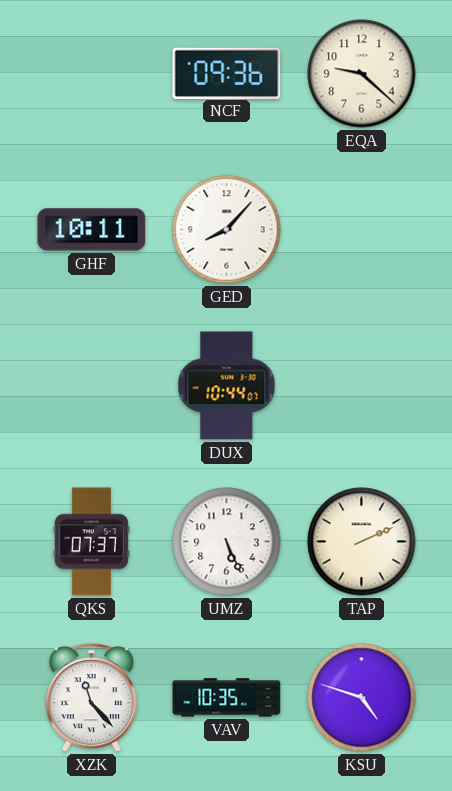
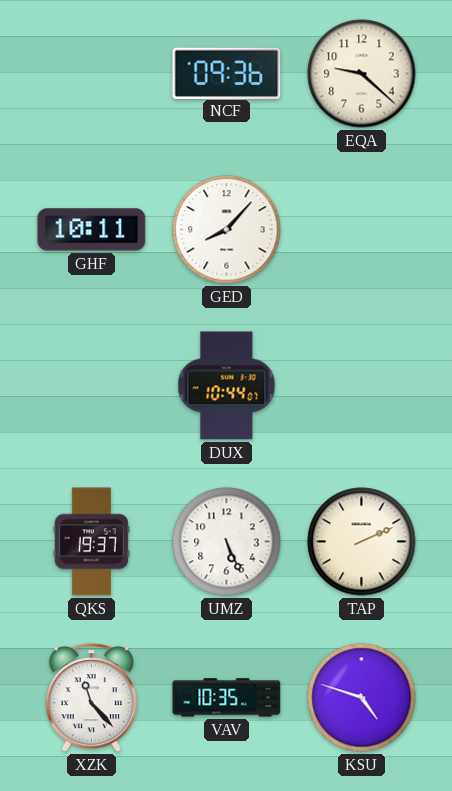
QKS: 07:37 -> 19:37
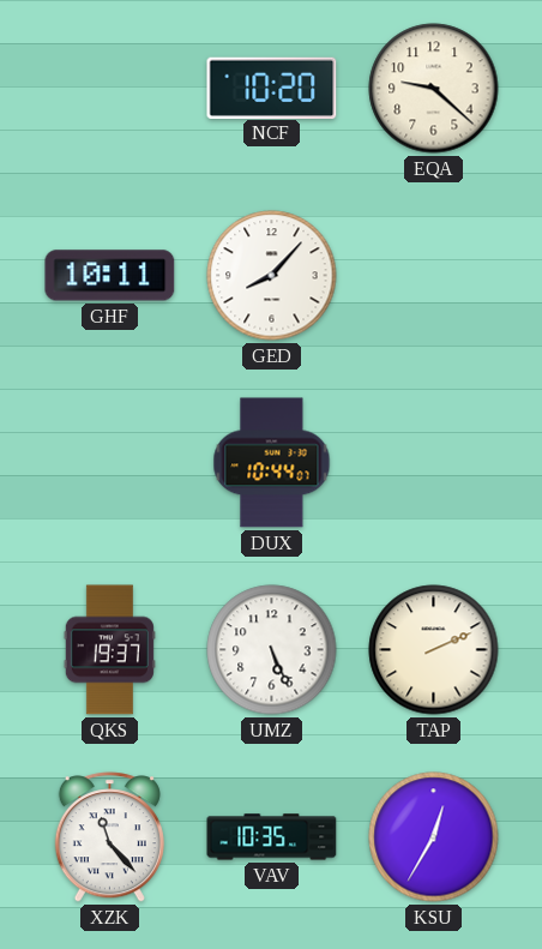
NCF: 09:36 -> 10:20
KSU: 4:48 -> 12:35
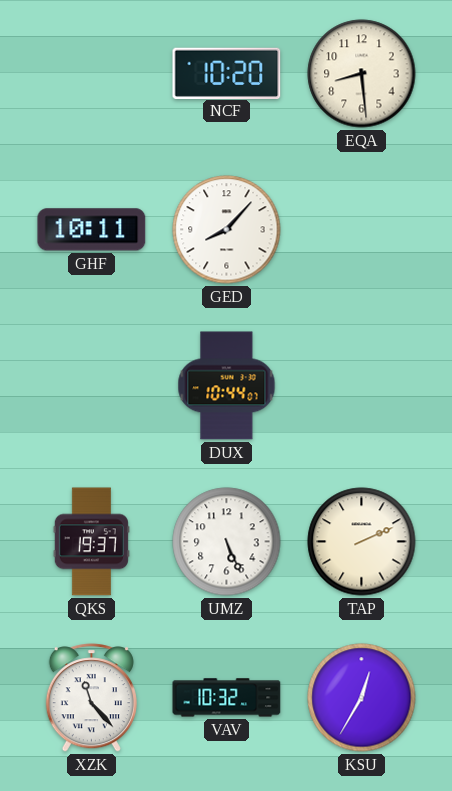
EQA: 9:22 -> 8:29
VAV: 10:35 -> 10:32
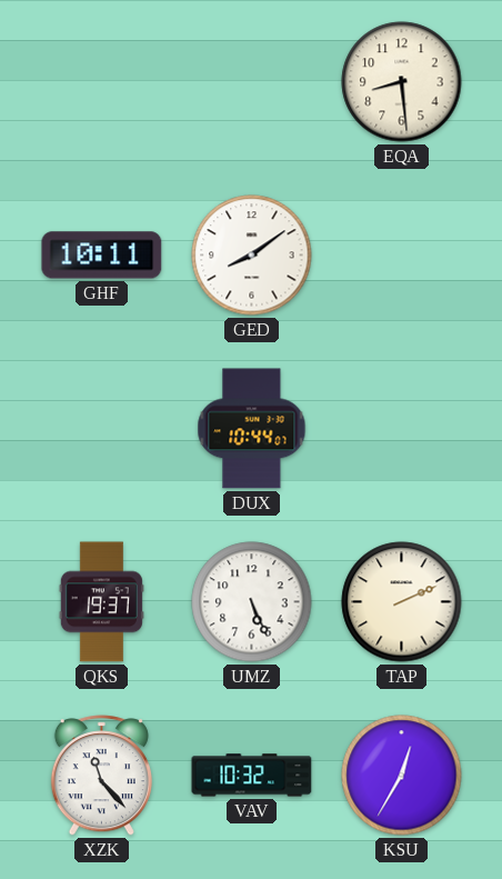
NCF: 10:20 -> none
GED: 8:07 -> 8:09
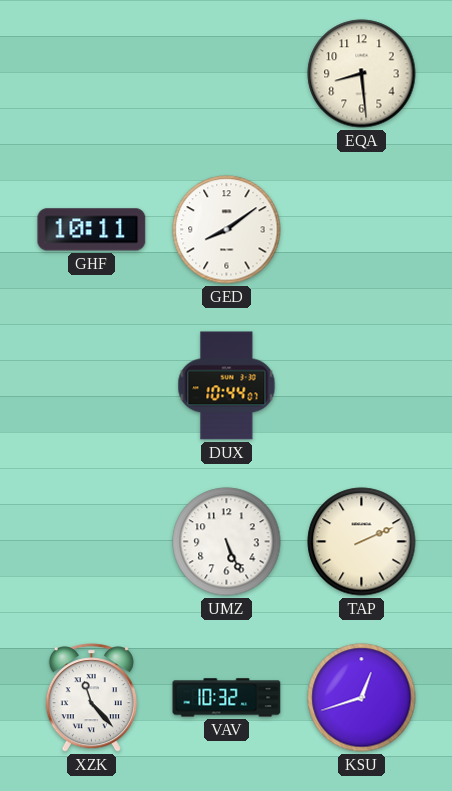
QKS: 19:37 -> none
KSU: 12:35 -> 12:42
